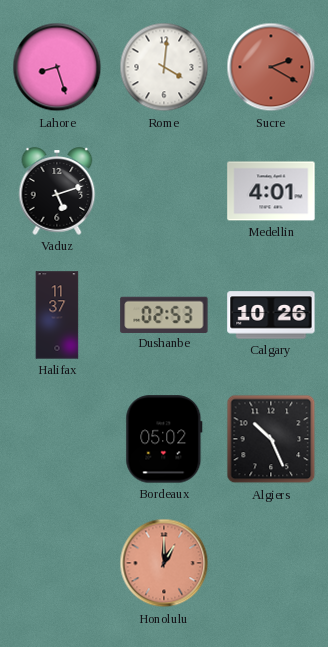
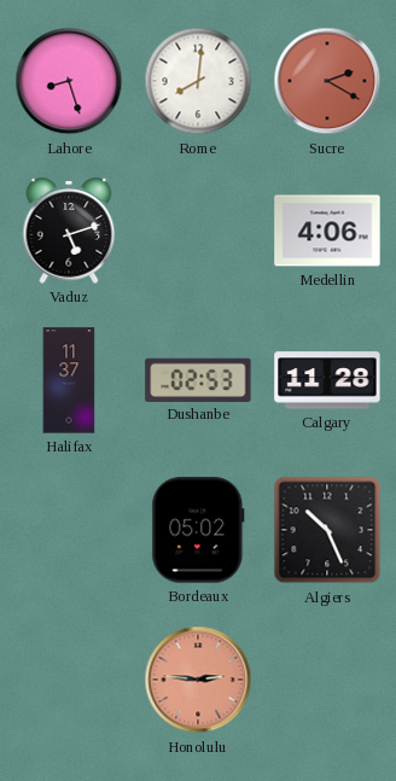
Rome: 4:01 -> 8:01
Medellin: 4:01 -> 4:06
Calgary: 10:26 -> 11:28
Honolulu: 1:00 -> 2:46
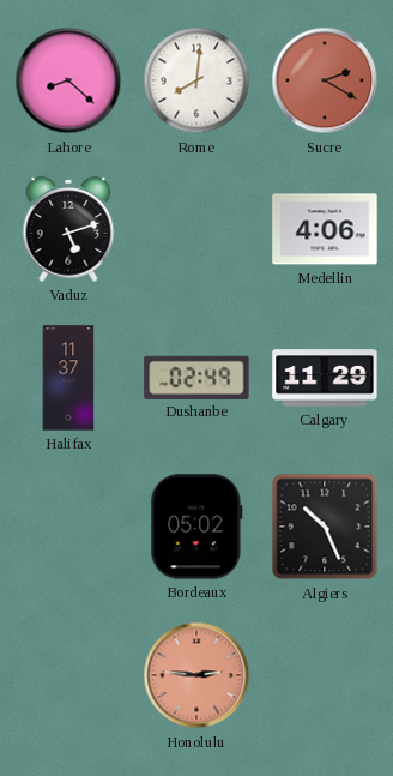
Lahore: 8:27 -> 8:22
Dushanbe: 02:53 -> 02:49
Calgary: 11:28 -> 11:29
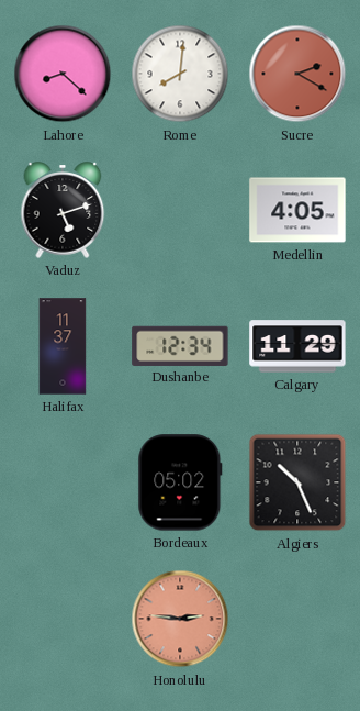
Medellin: 4:06 -> 4:05
Dushanbe: 02:49 -> 12:34
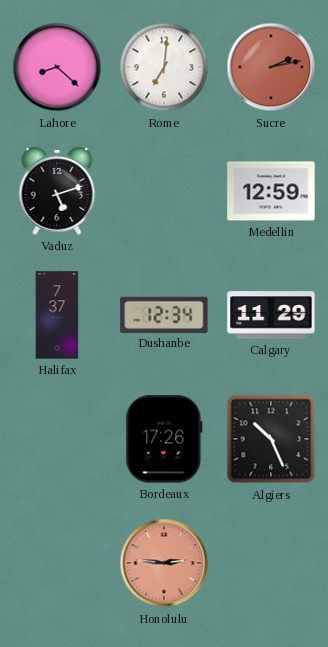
Rome: 8:01 -> 7:01
Sucre: 2:20 -> 2:13
Medellin: 4:05 -> 12:59
Halifax: 11:37 -> 7:37
Bordeaux: 05:02 -> 17:26
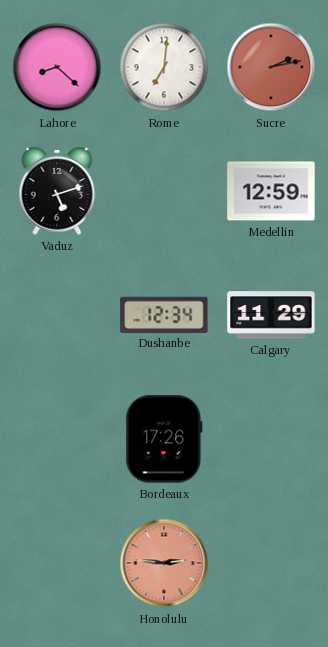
Halifax: 7:37 -> none
Algiers: 10:26 -> none
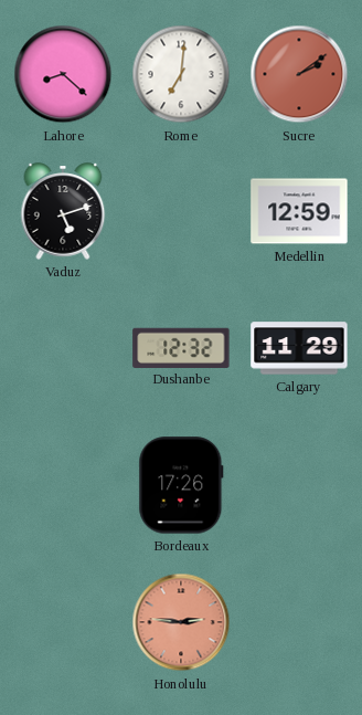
Sucre: 2:13 -> 2:09
Dushanbe: 12:34 -> 12:32
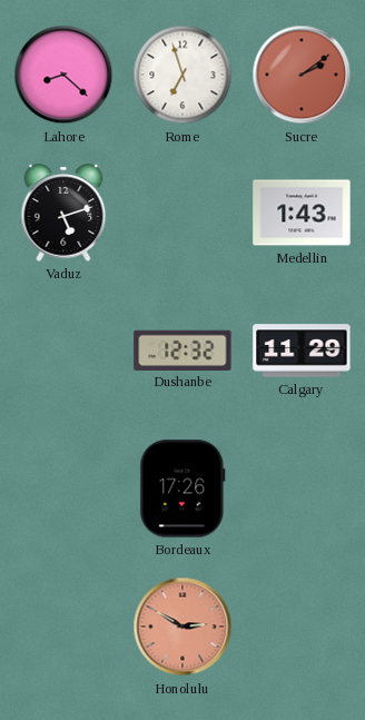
Rome: 7:01 -> 6:57
Medellin: 12:59 -> 1:43
Honolulu: 2:46 -> 2:50
